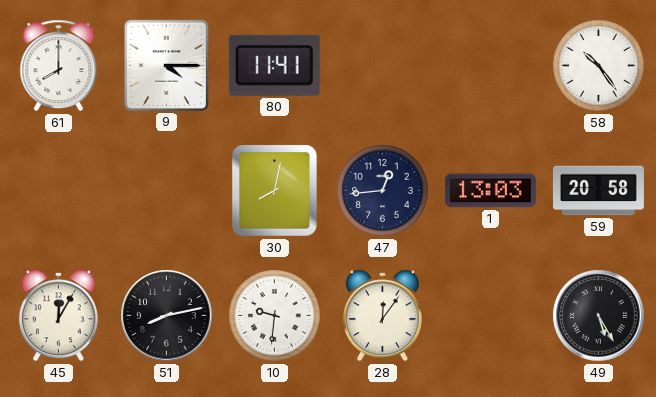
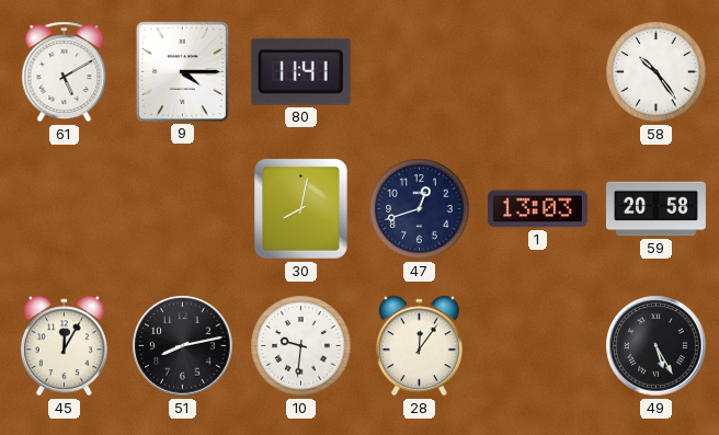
61: 8:00 -> 5:10
47: 12:44 -> 12:42
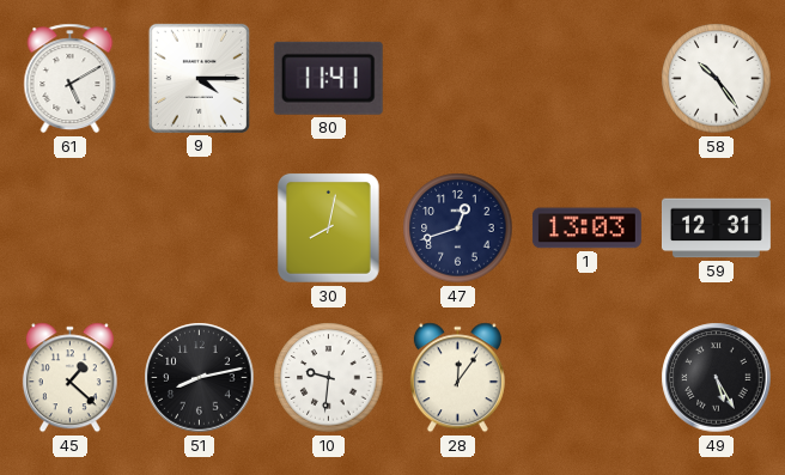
59: 20:58 -> 12:31
45: 12:05 -> 1:22
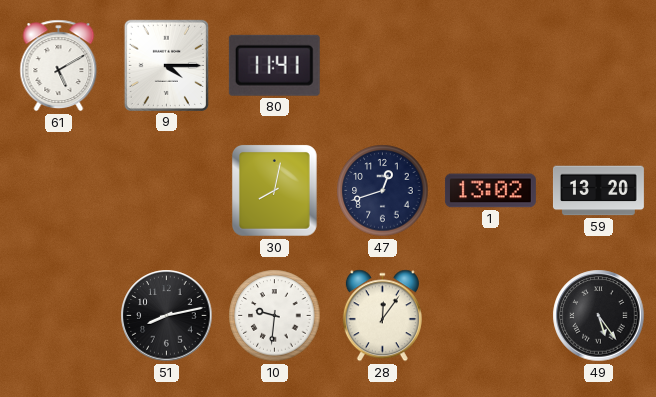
58: 10:24 -> none
1: 13:03 -> 13:02
59: 12:31 -> 13:20
45: 1:22 -> none
49: 5:25 -> 5:24
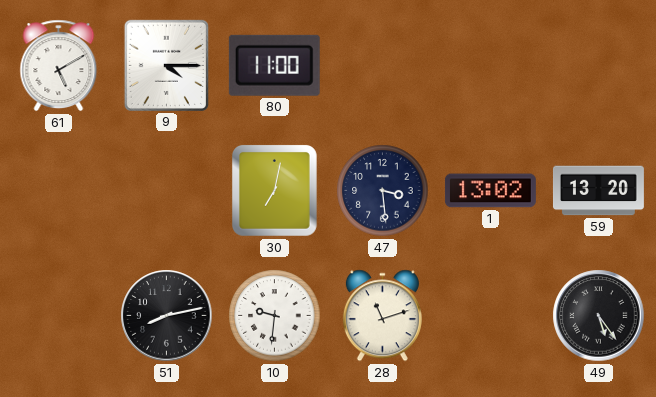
80: 11:41 -> 11:00
30: 8:02 -> 7:02
47: 12:42 -> 3:29
28: 12:06 -> 11:12
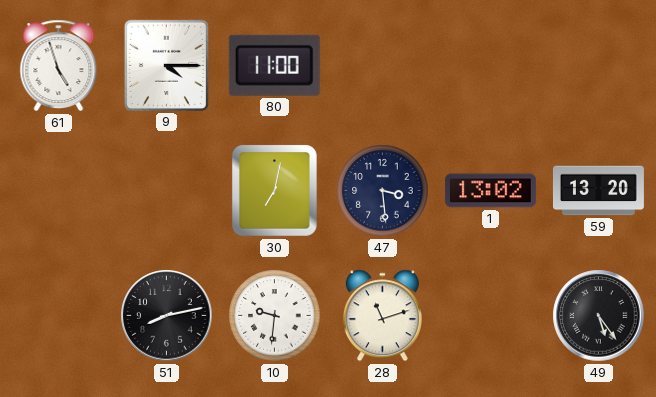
61: 5:10 -> 4:57
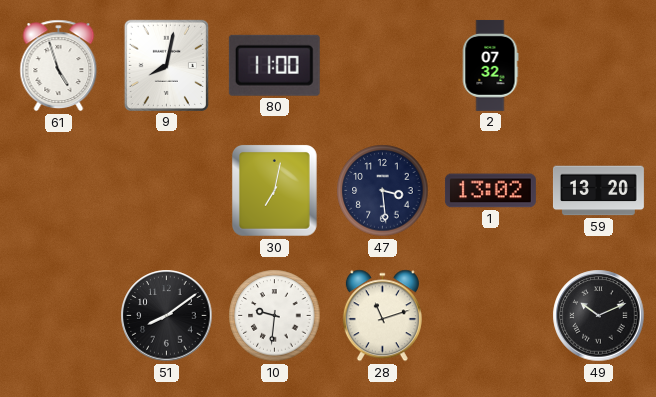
9: 4:15 -> 8:02
2: none -> 07:32
51: 8:13 -> 8:09
49: 5:24 -> 10:11
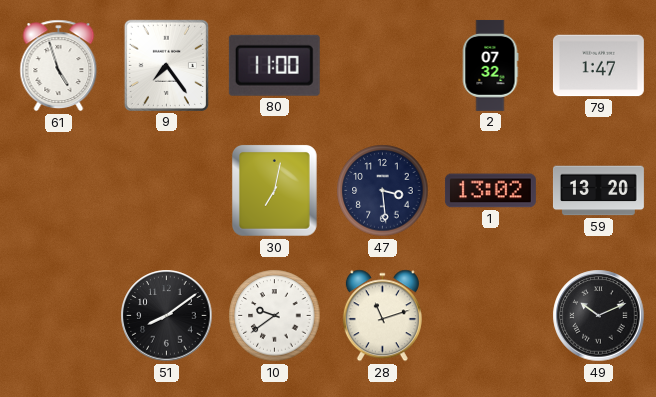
9: 8:02 -> 7:24
79: none -> 1:47
10: 9:31 -> 9:39
